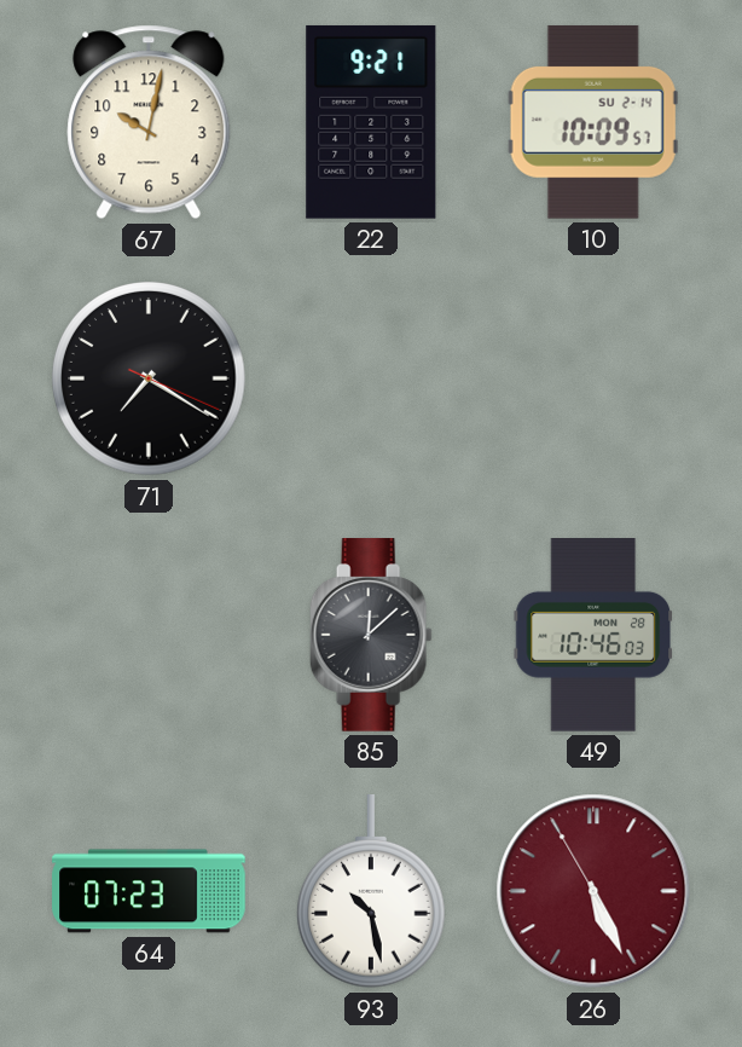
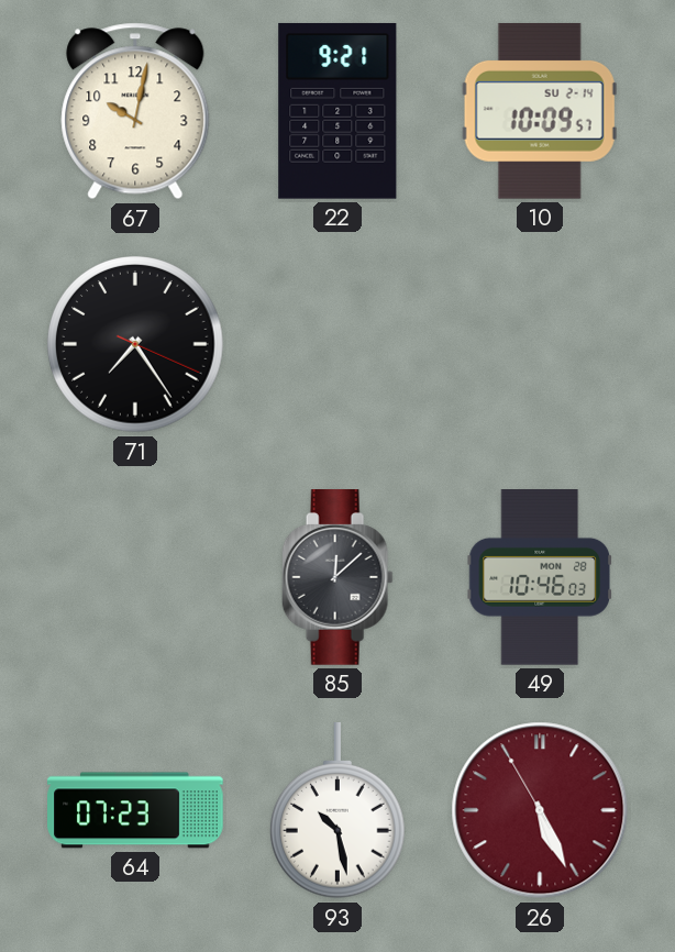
71: 7:20 -> 7:24
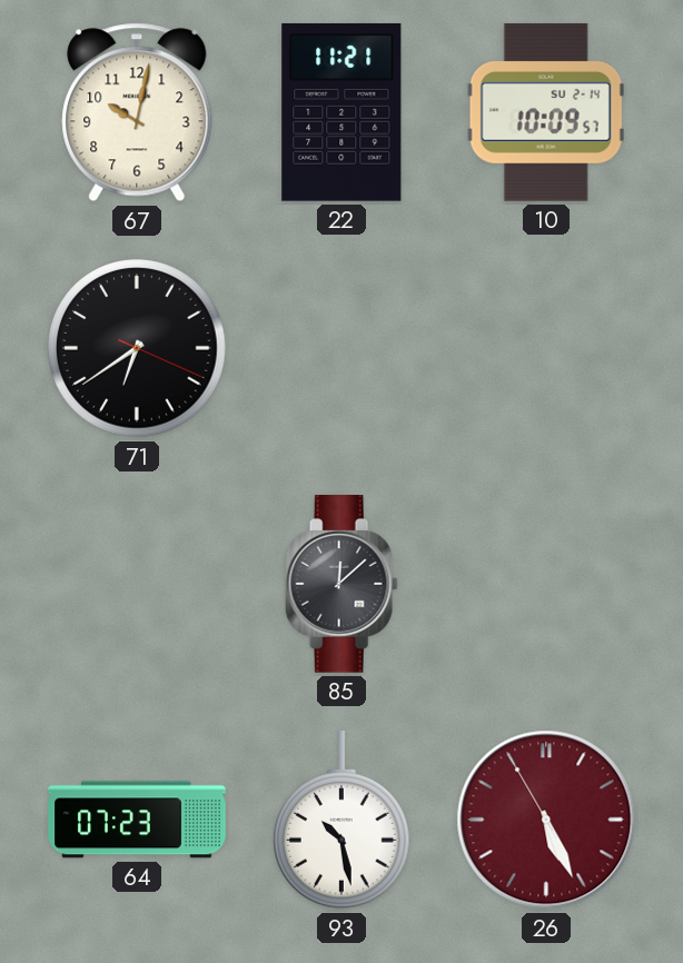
22: 9:21 -> 11:21
71: 7:24 -> 6:39
49: 10:46 -> none
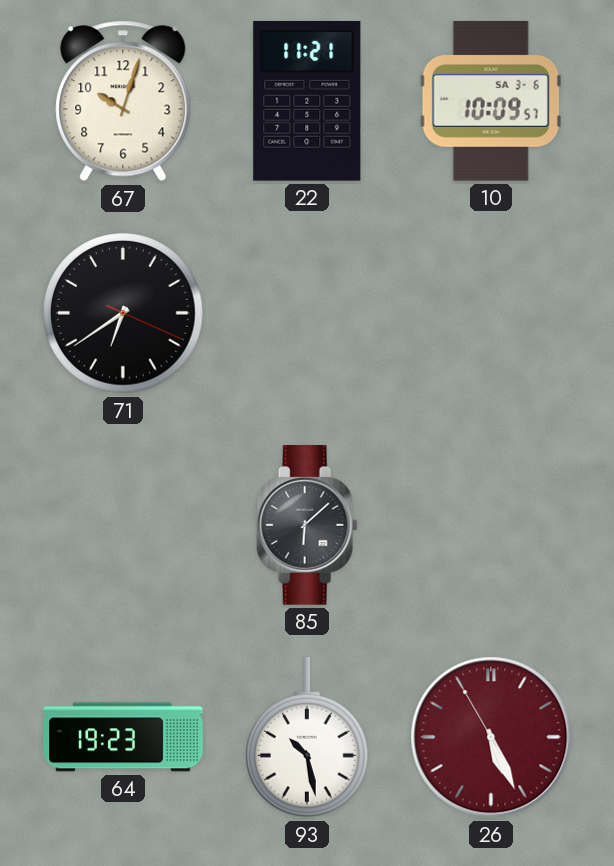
67: 10:02 -> 10:03
10 date: SU 2-14 -> SA 3-6
85: 12:08 -> 6:08
64: 07:23 -> 19:23
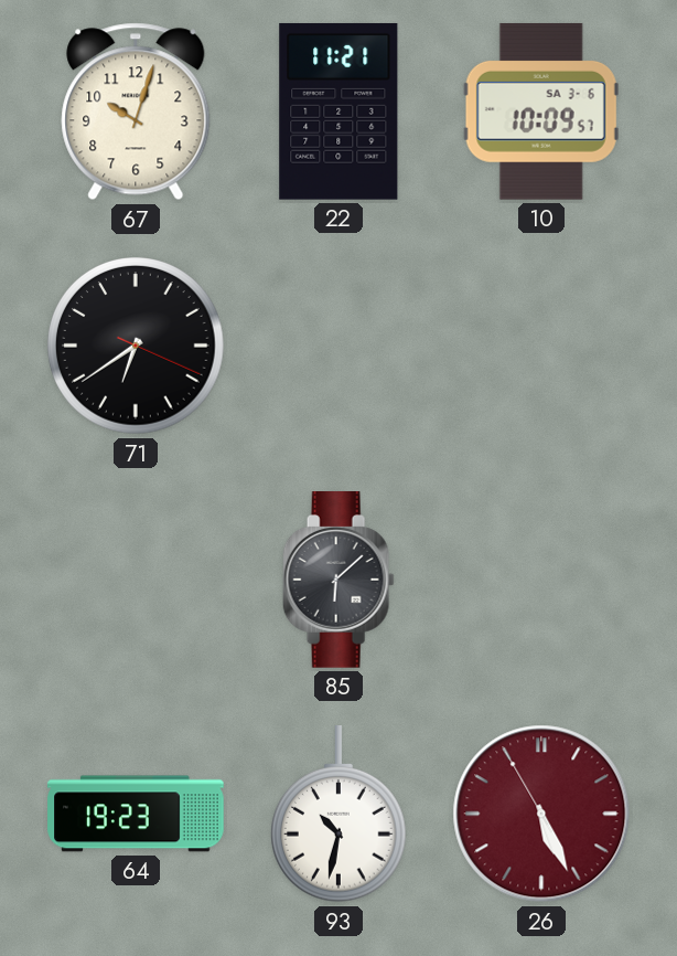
93: 10:28 -> 10:32
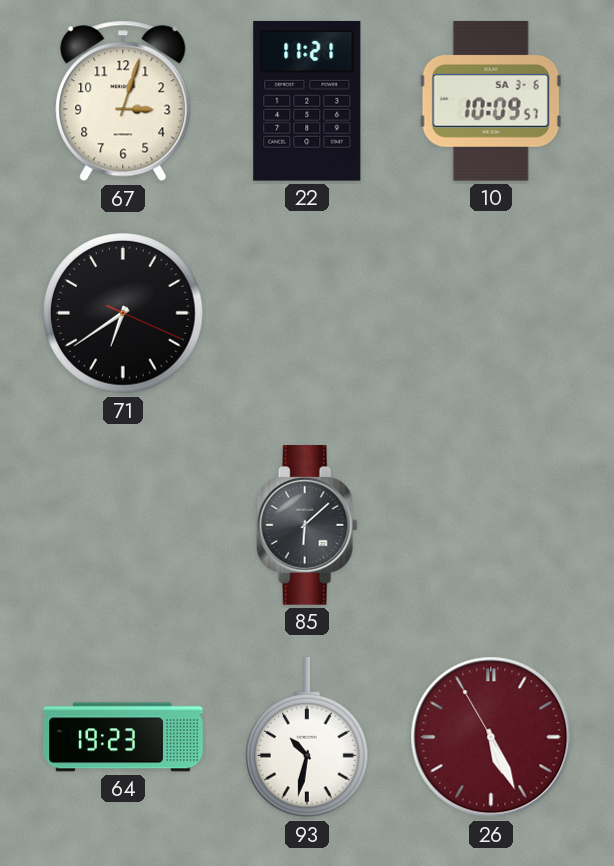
67: 10:03 -> 3:03
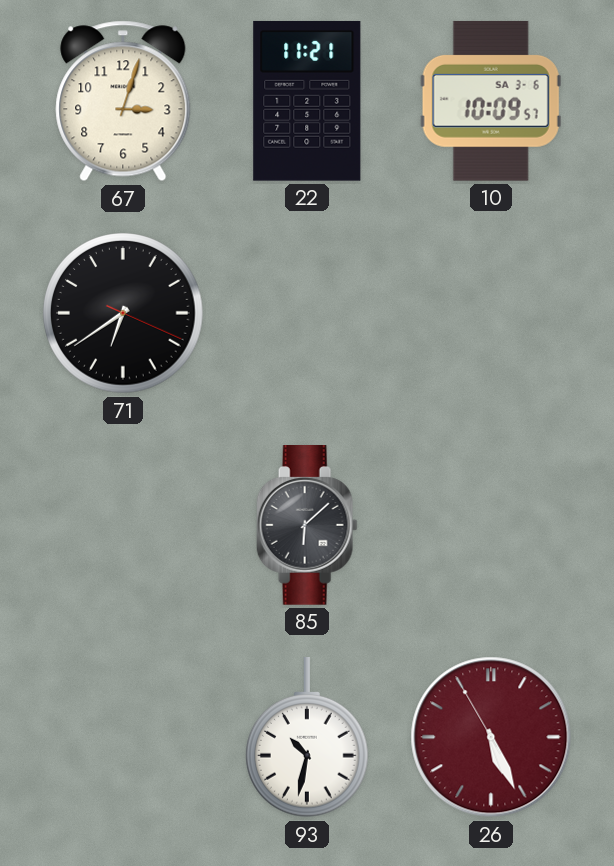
64: 19:23 -> none
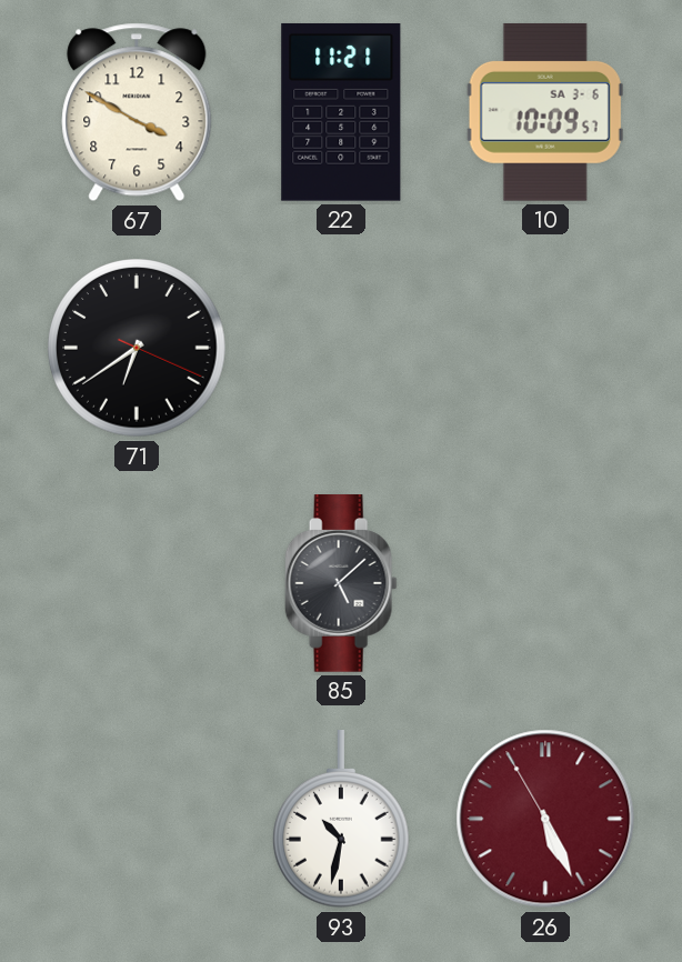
67: 3:03 -> 3:50
85: 6:08 -> 5:08
